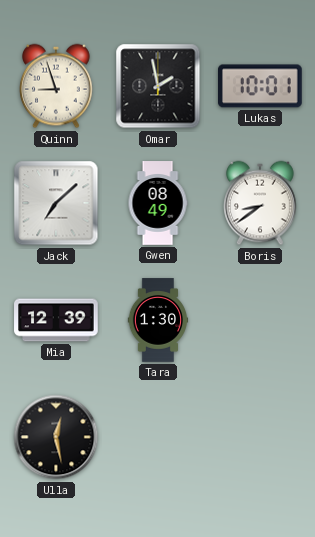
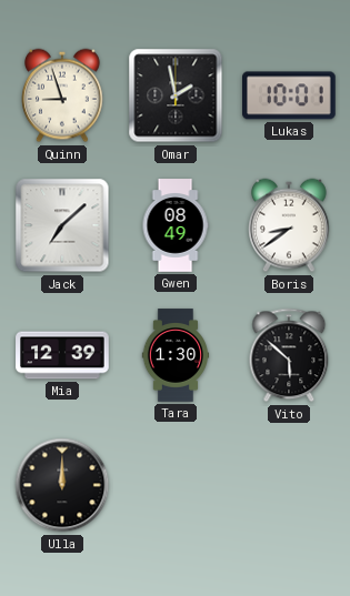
Vito: none -> 5:52
Ulla: 12:28 -> 12:00
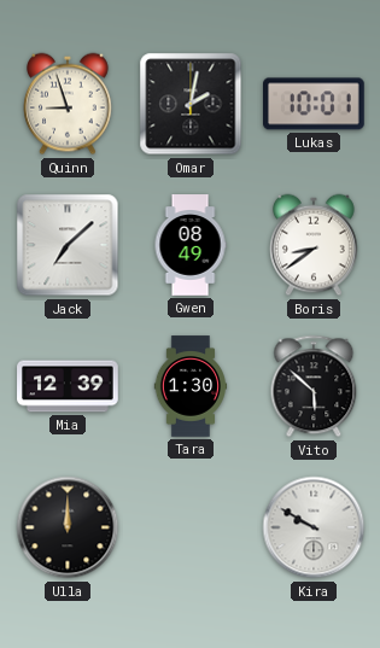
Omar: 1:58 -> 2:02
Kira: none -> 9:50
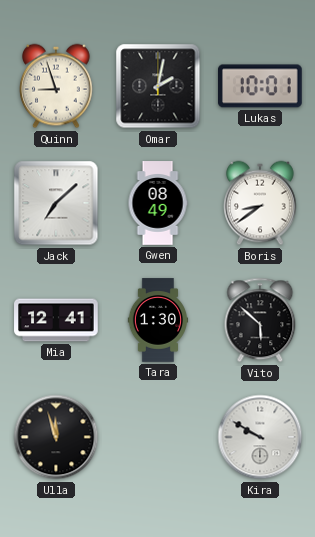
Mia: 12:39 -> 12:41
Ulla: 12:00 -> 11:57
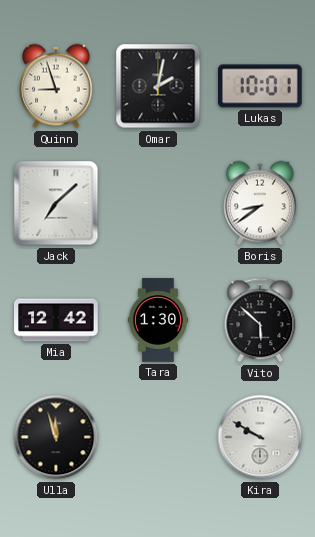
Gwen: 08:49 -> none
Mia: 12:41 -> 12:42
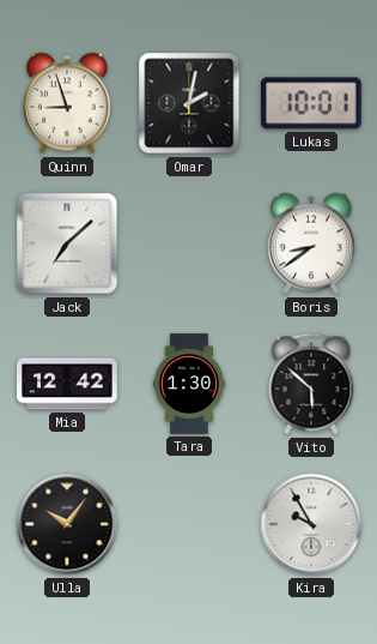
Ulla: 11:57 -> 10:06
Kira: 9:50 -> 9:55
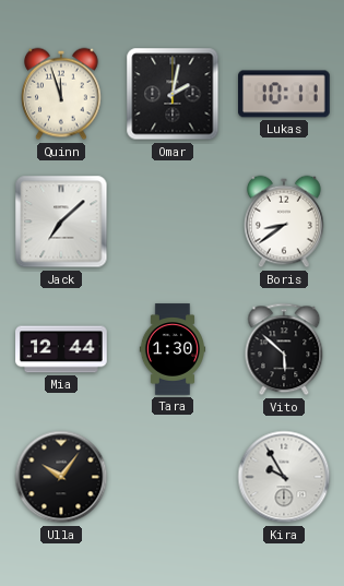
Quinn: 8:57 -> 11:57
Lukas: 10:01 -> 10:11
Mia: 12:42 -> 12:44
